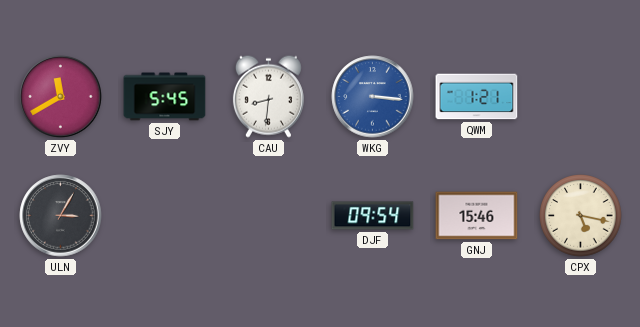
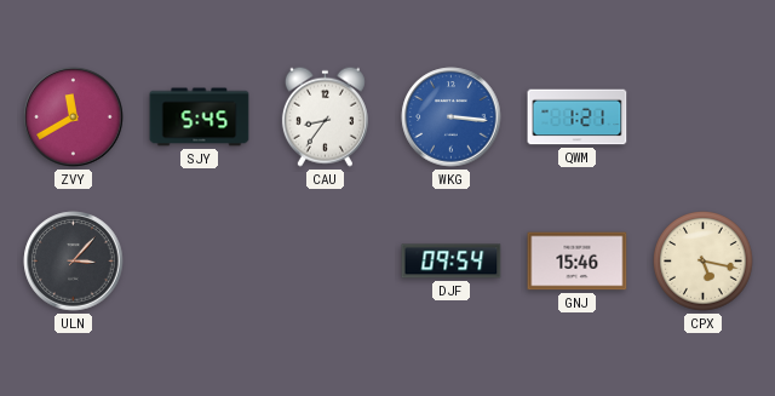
CAU: 8:31 -> 8:36
ULN: 3:05 -> 3:07
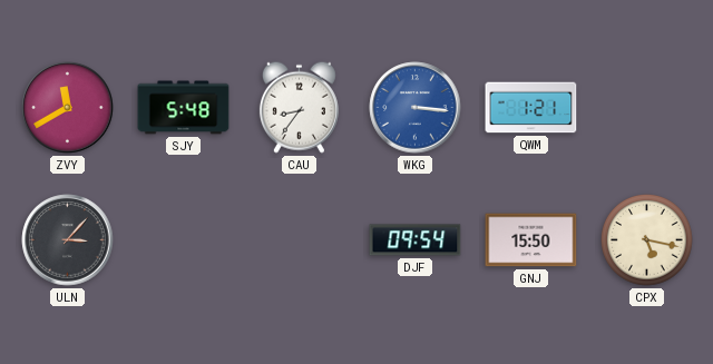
SJY: 5:45 -> 5:48
GNJ: 15:46 -> 15:50
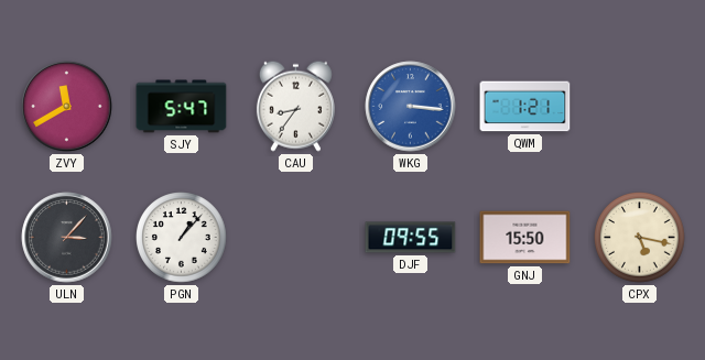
SJY: 5:48 -> 5:47
PGN: none -> 1:07
DJF: 09:54 -> 09:55
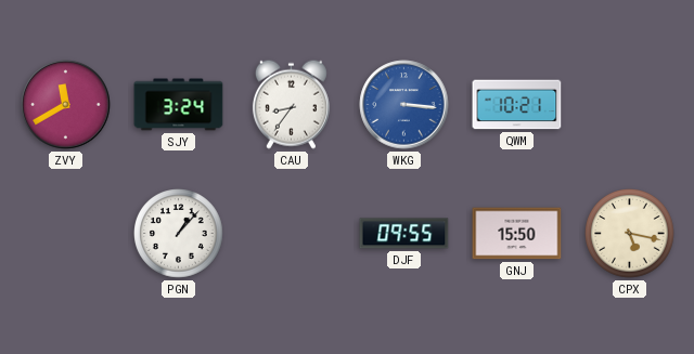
SJY: 5:47 -> 3:24
QWM: 1:21 -> 10:21
ULN: 3:07 -> none
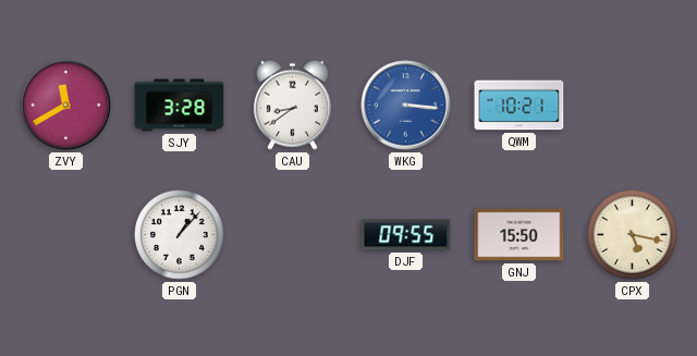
SJY: 3:24 -> 3:28
CAU: 8:36 -> 8:39
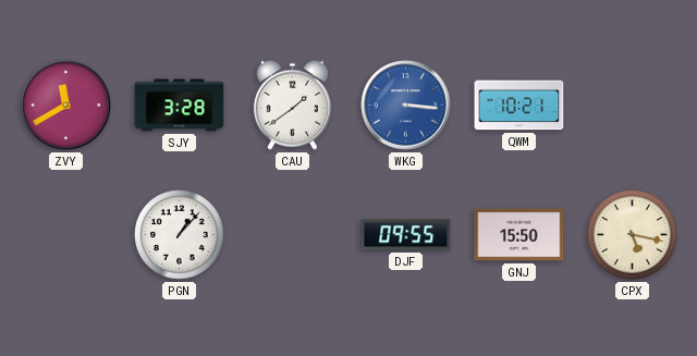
CAU: 8:39 -> 1:39
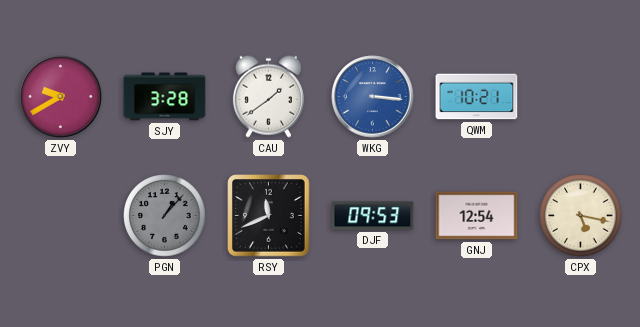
ZVY: 11:40 -> 9:40
PGN dial: white -> grey
RSY: none -> 11:41
DJF: 09:55 -> 09:53
GNJ: 15:50 -> 12:54
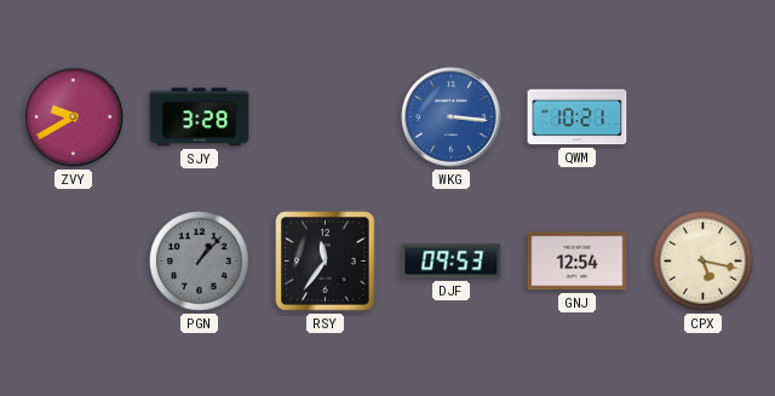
CAU: 1:39 -> none
RSY: 11:41 -> 11:36
